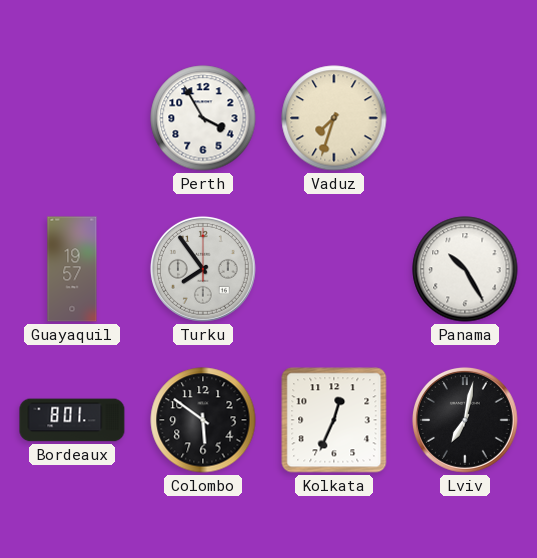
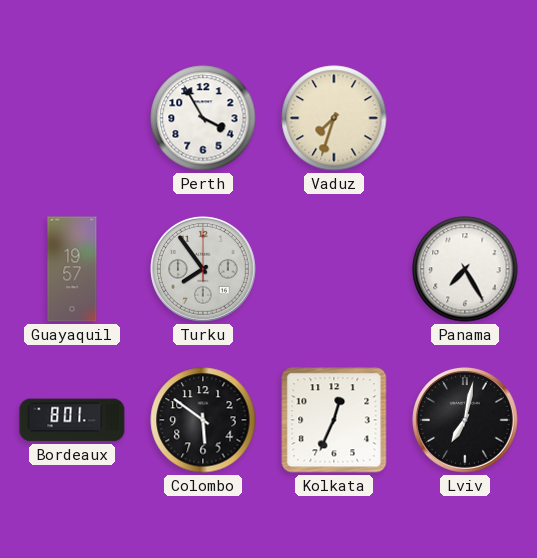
Panama: 10:25 -> 7:25
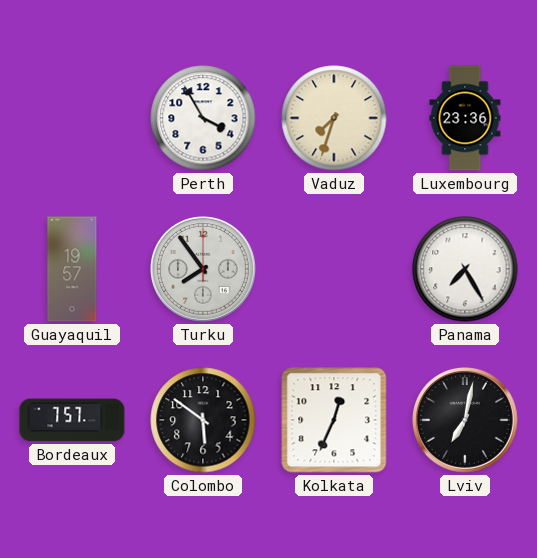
Luxembourg: none -> 23:36
Bordeaux: 8:01 -> 7:57
